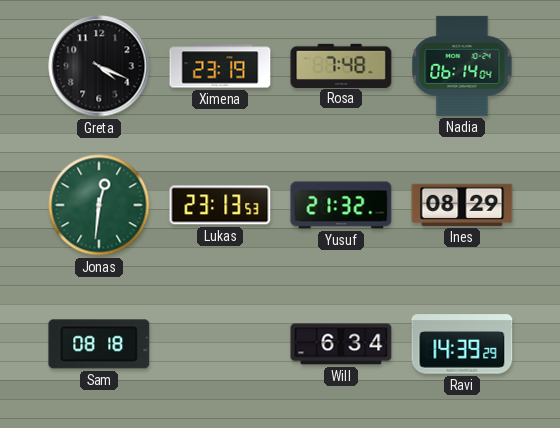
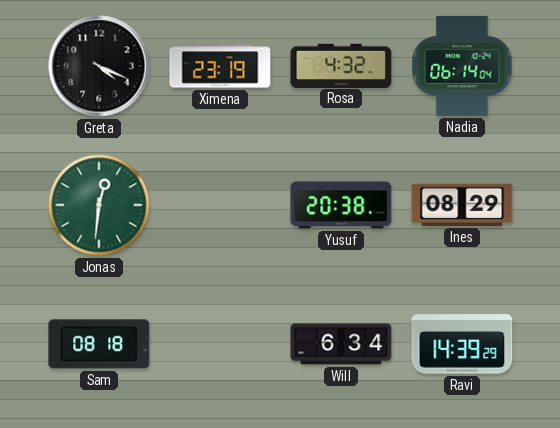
Rosa: 7:48 -> 4:32
Lukas: 23:13 -> none
Yusuf: 21:32 -> 20:38
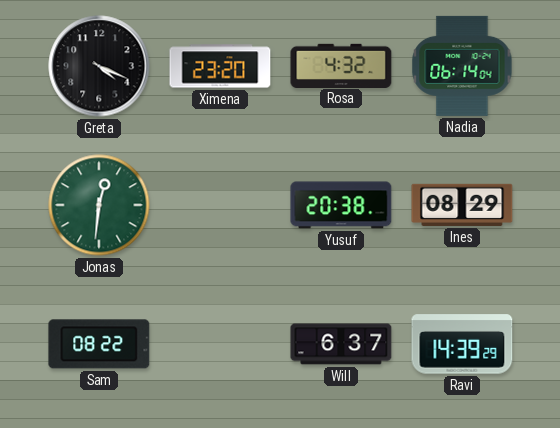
Ximena: 23:19 -> 23:20
Sam: 08:18 -> 08:22
Will: 6:34 -> 6:37
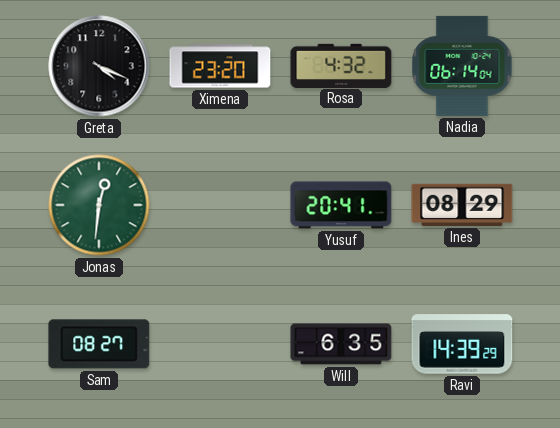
Yusuf: 20:38 -> 20:41
Sam: 08:22 -> 08:27
Will: 6:37 -> 6:35
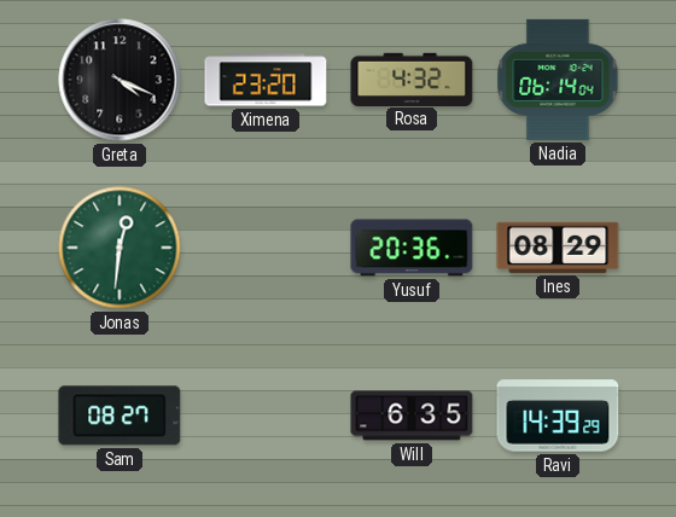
Yusuf: 20:41 -> 20:36
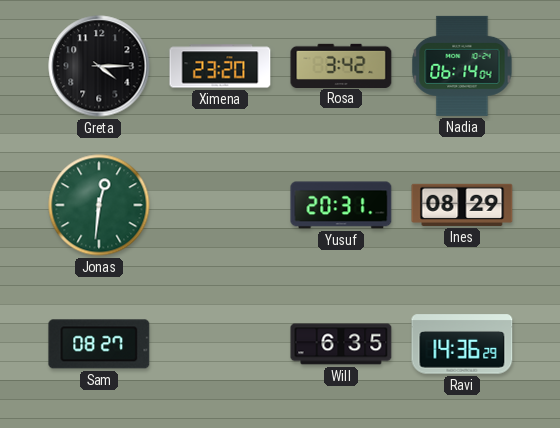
Greta: 4:19 -> 4:15
Rosa: 4:32 -> 3:42
Yusuf: 20:36 -> 20:31
Ravi: 14:39 -> 14:36
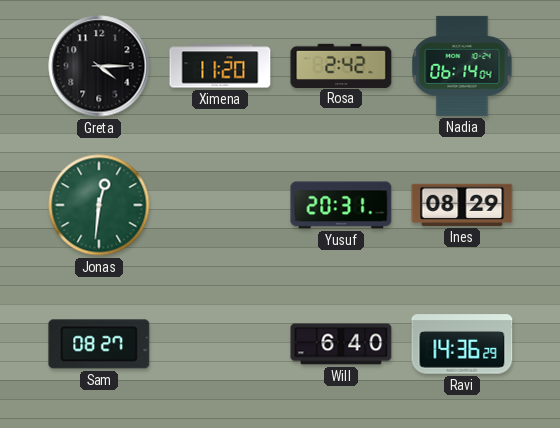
Ximena: 23:20 -> 11:20
Rosa: 3:42 -> 2:42
Will: 6:35 -> 6:40
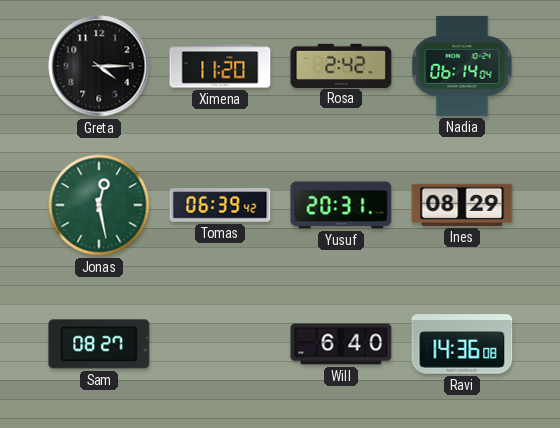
Jonas: 12:31 -> 12:28
Tomas: none -> 06:39
Ravi: 14:36:29 -> 14:36:08
